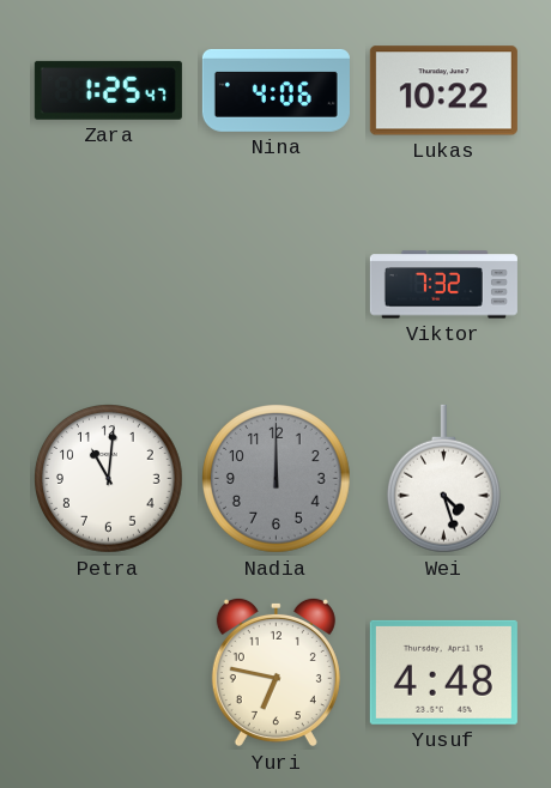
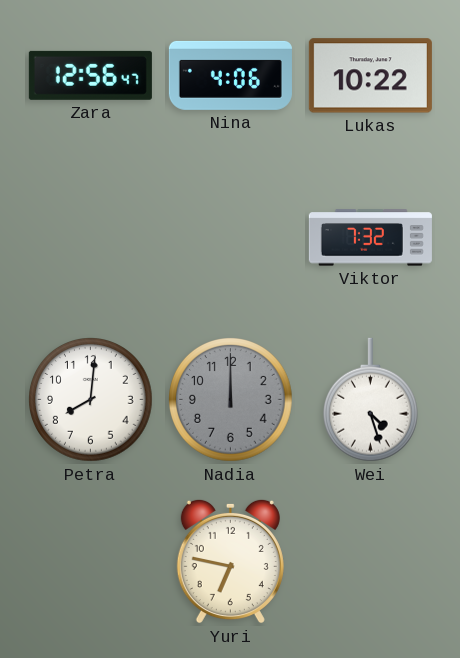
Zara: 1:25 -> 12:56
Petra: 11:01 -> 8:01
Yusuf: 4:48 -> none
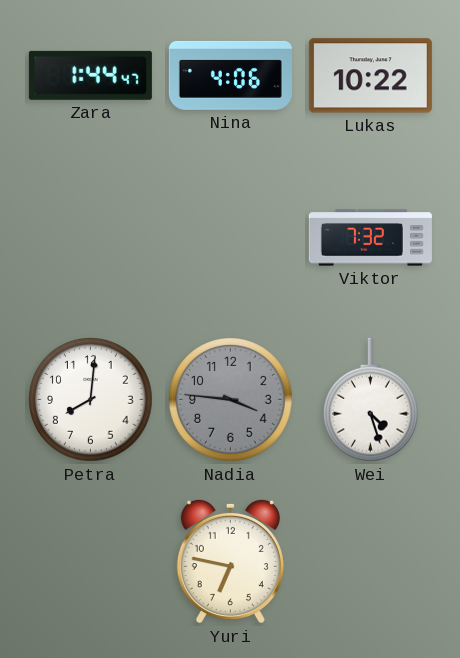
Zara: 12:56 -> 1:44
Nadia: 12:00 -> 3:46
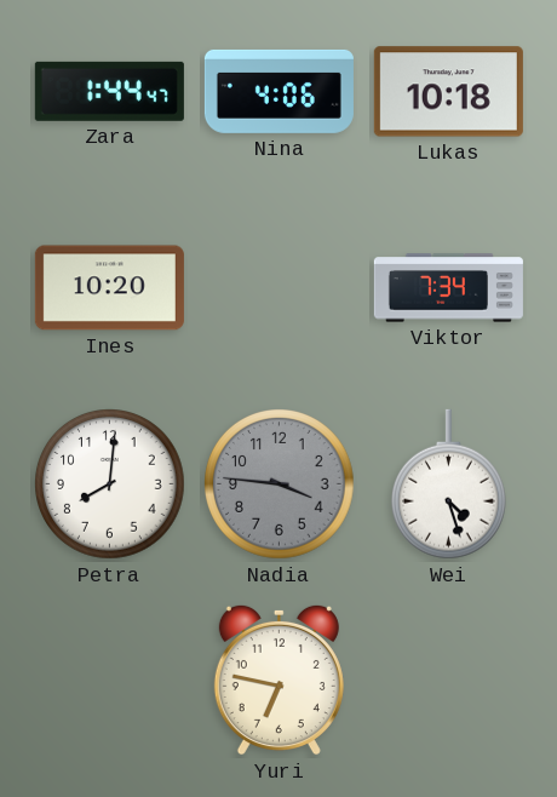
Lukas: 10:22 -> 10:18
Ines: none -> 10:20
Viktor: 7:32 -> 7:34
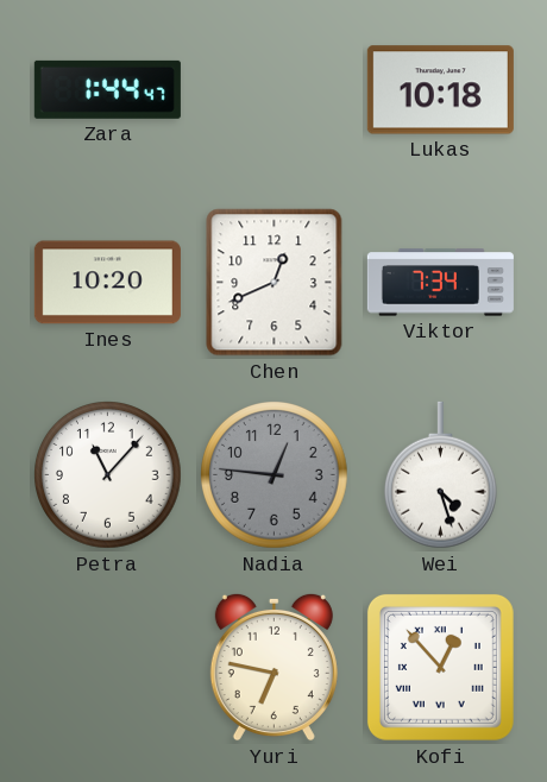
Nina: 4:06 -> none
Chen: none -> 12:41
Petra: 8:01 -> 11:07
Nadia: 3:46 -> 12:46
Kofi: none -> 12:53
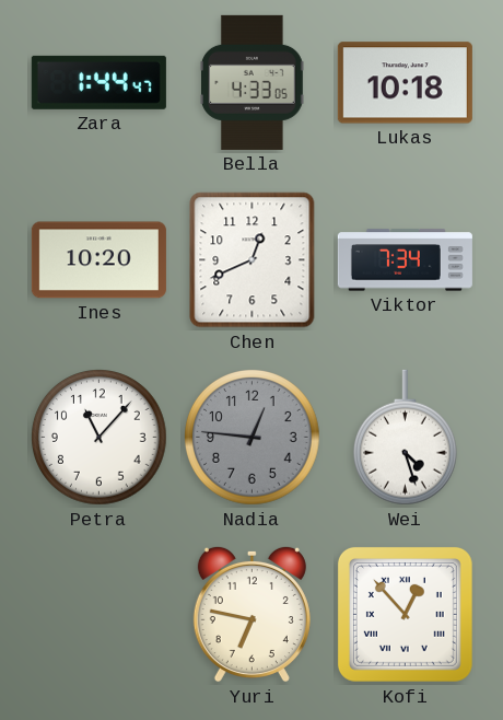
Bella: none -> 4:33
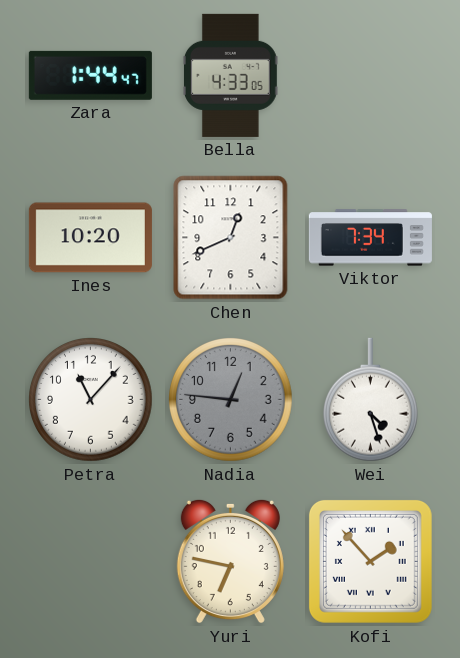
Lukas: 10:18 -> none
Kofi: 12:53 -> 1:53
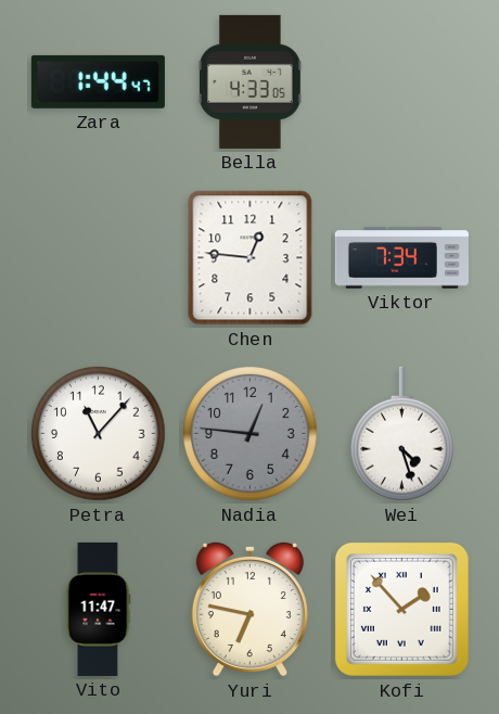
Ines: 10:20 -> none
Chen: 12:41 -> 12:46
Vito: none -> 11:47
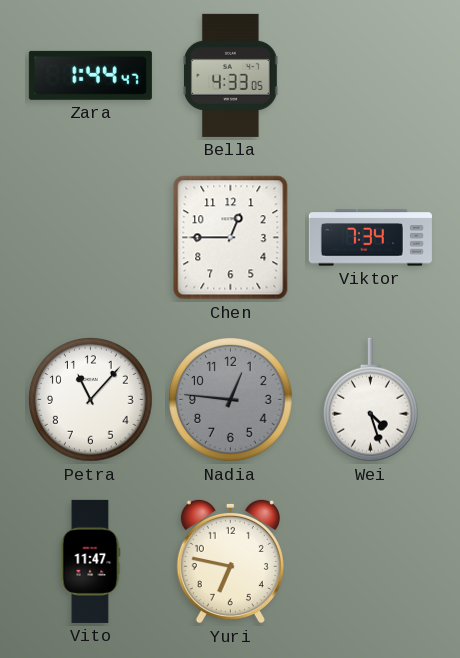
Chen: 12:46 -> 12:45
Kofi: 1:53 -> none
